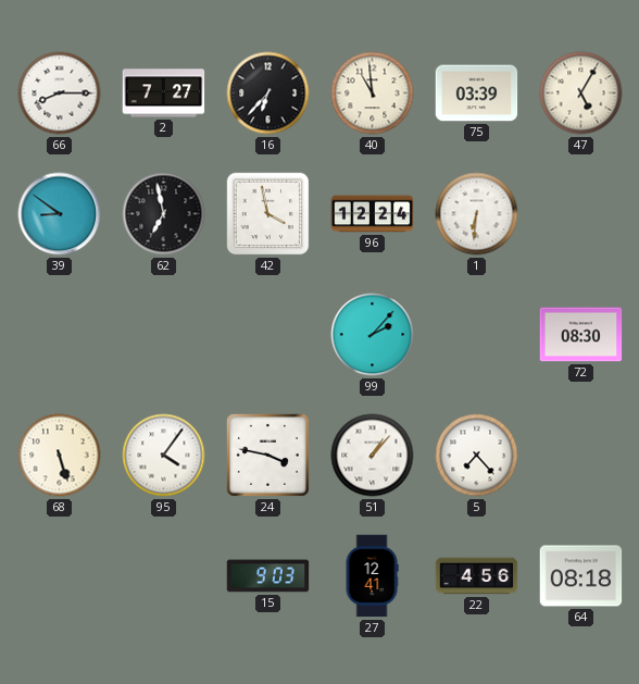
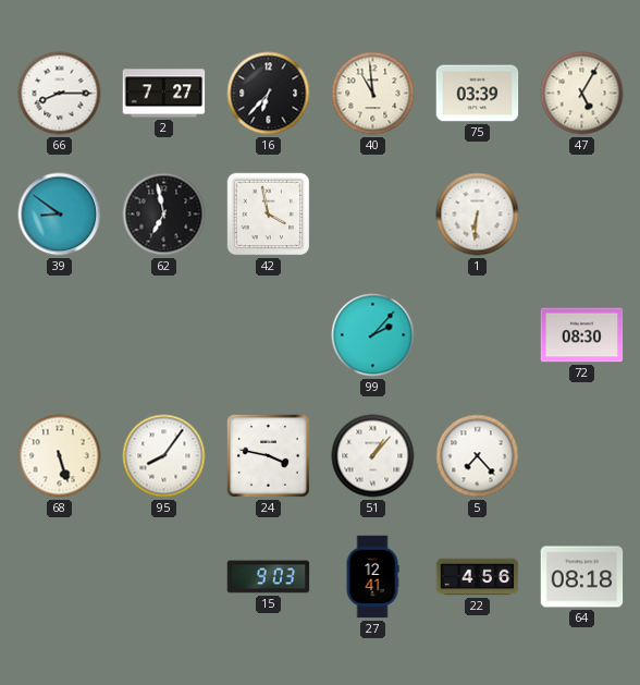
96: 12:24 -> none
95: 4:06 -> 8:06
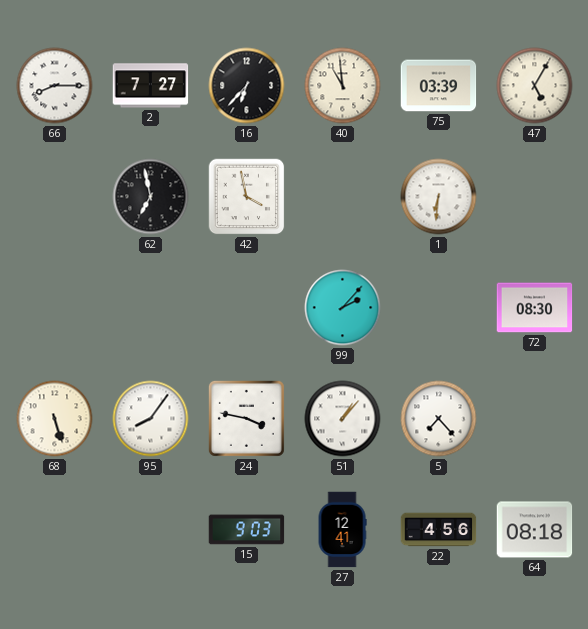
39: 8:51 -> none
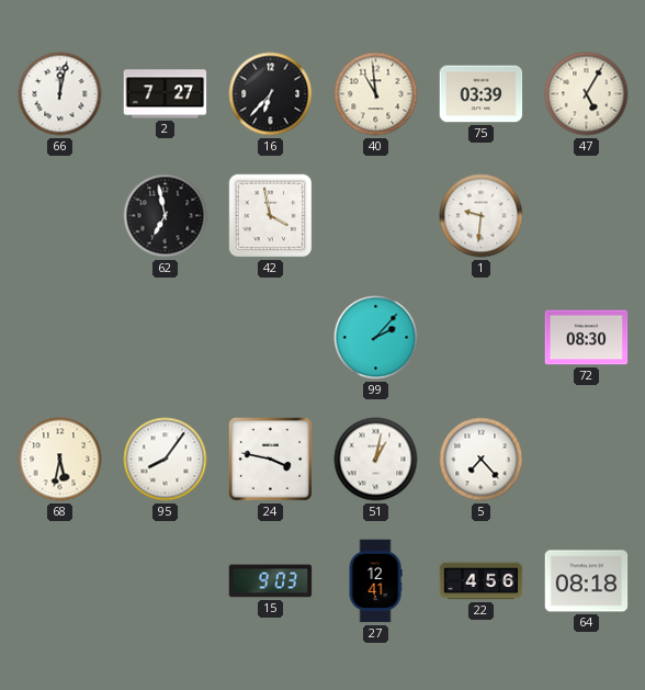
66: 8:15 -> 12:02
1: 6:31 -> 9:31
68: 5:27 -> 5:32
51: 1:07 -> 1:02
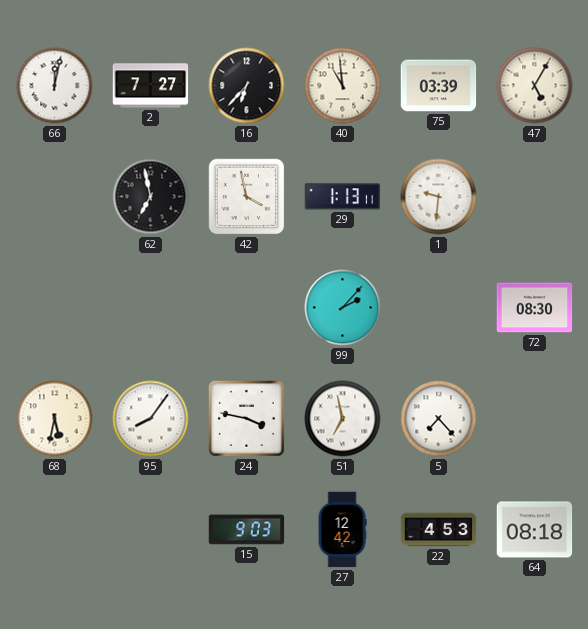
29: none -> 1:13
51: 1:02 -> 6:58
27: 12:41 -> 12:42
22: 4:56 -> 4:53
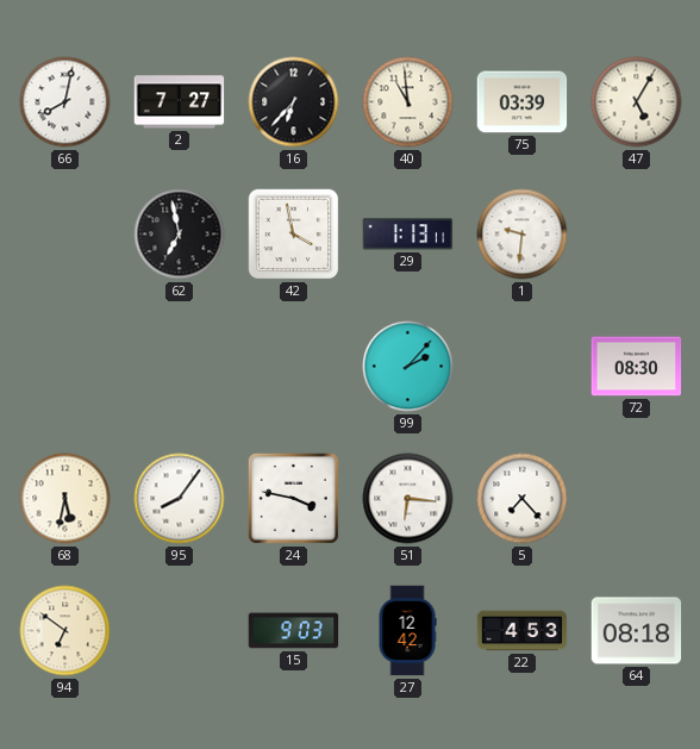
66: 12:02 -> 8:02
51: 6:58 -> 6:16
94: none -> 6:51
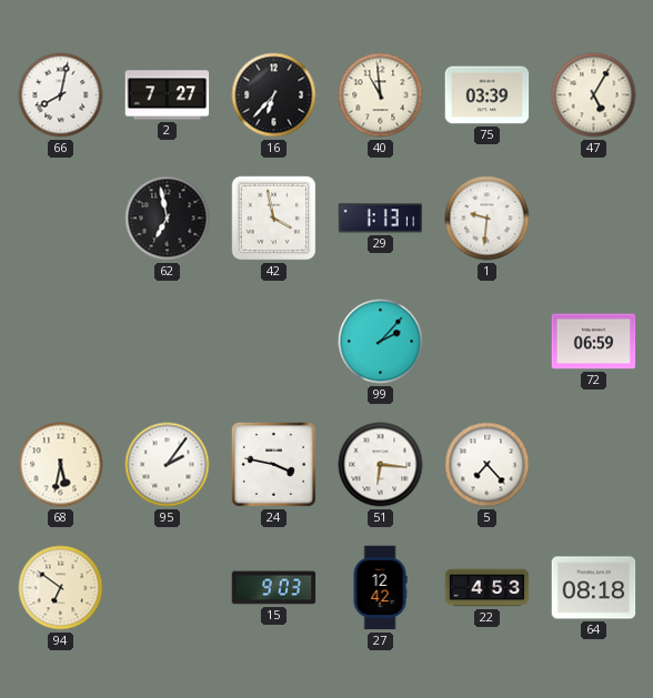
72: 08:30 -> 06:59
95: 8:06 -> 2:06
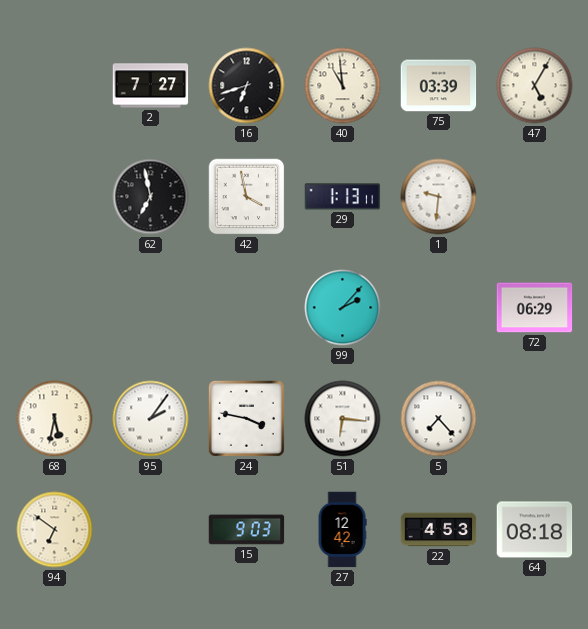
66: 8:02 -> none
16: 6:37 -> 6:42
72: 06:59 -> 06:29
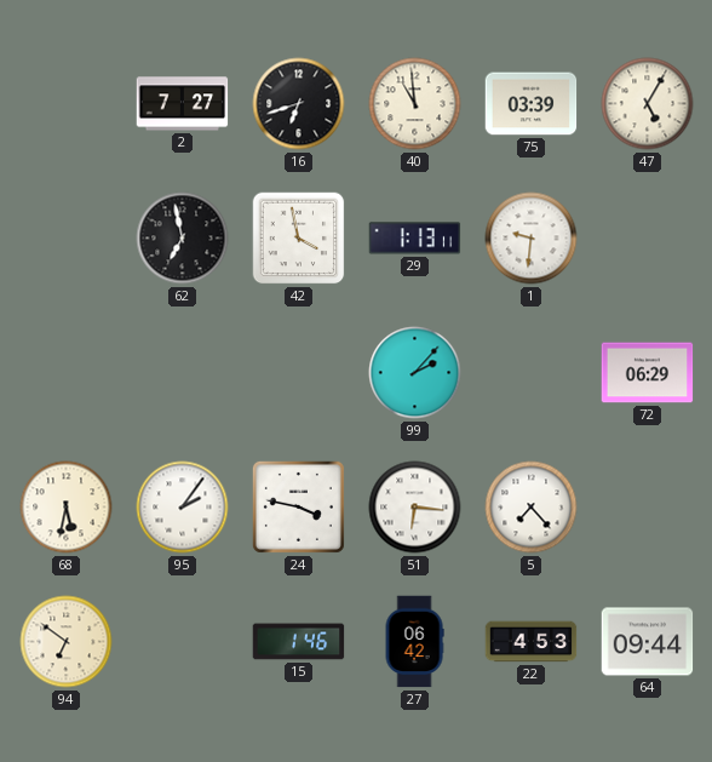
15: 9:03 -> 1:46
27: 12:42 -> 06:42
64: 08:18 -> 09:44
